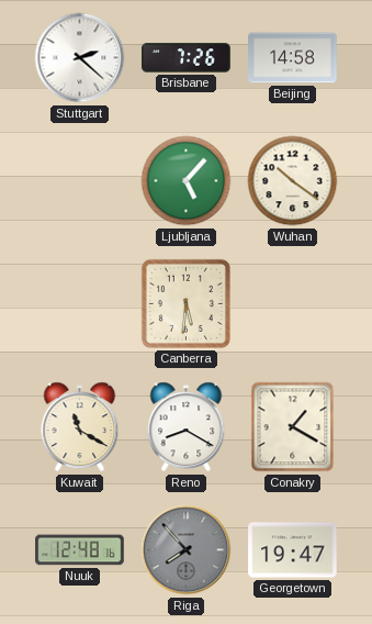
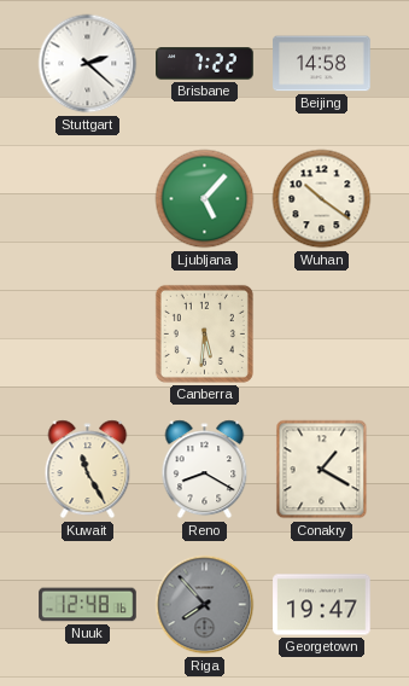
Brisbane: 7:26 -> 7:22
Kuwait: 11:20 -> 11:25
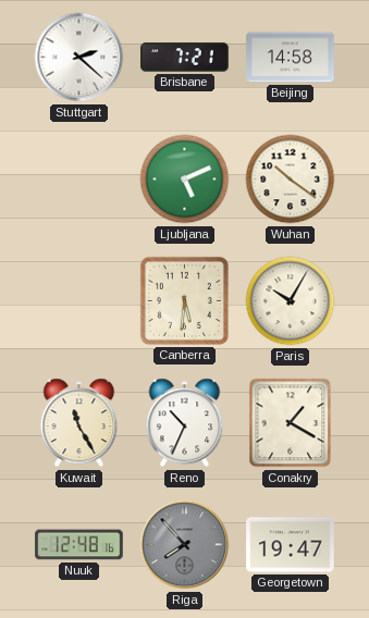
Brisbane: 7:22 -> 7:21
Ljubljana: 5:07 -> 5:11
Paris: none -> 10:05
Reno: 8:20 -> 10:34
